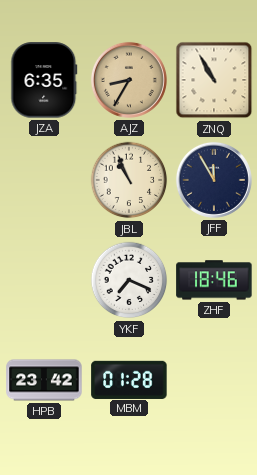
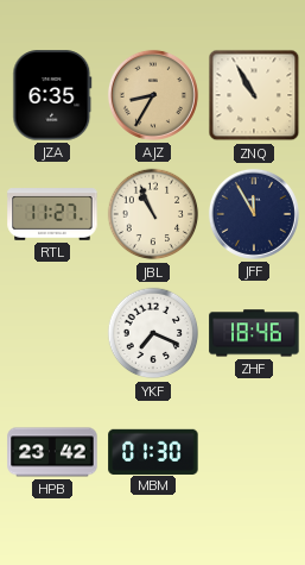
RTL: none -> 11:27
MBM: 01:28 -> 01:30
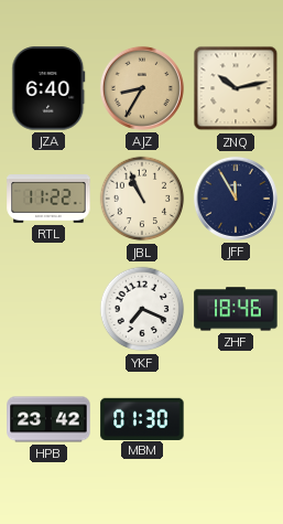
JZA: 6:35 -> 6:40
ZNQ: 10:55 -> 10:13
RTL: 11:27 -> 11:22
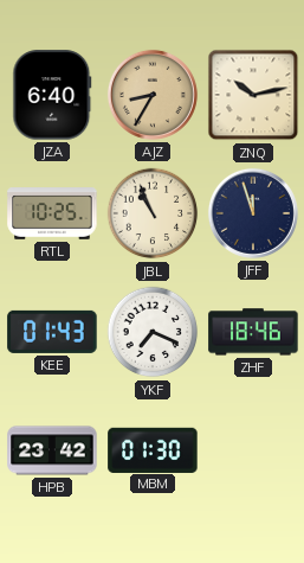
RTL: 11:22 -> 10:25
JFF: 11:55 -> 11:57
KEE: none -> 01:43
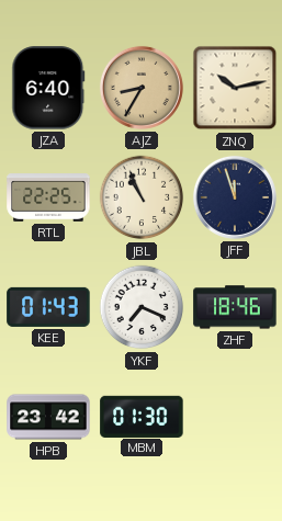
RTL: 10:25 -> 22:25
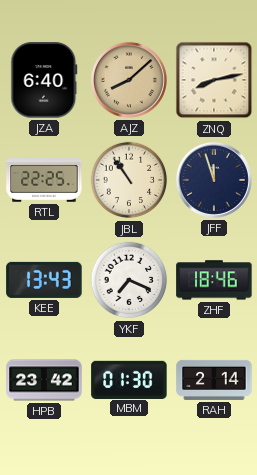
AJZ: 8:35 -> 8:08
ZNQ: 10:13 -> 8:13
JBL: 10:56 -> 10:54
KEE: 01:43 -> 13:43
RAH: none -> 2:14
